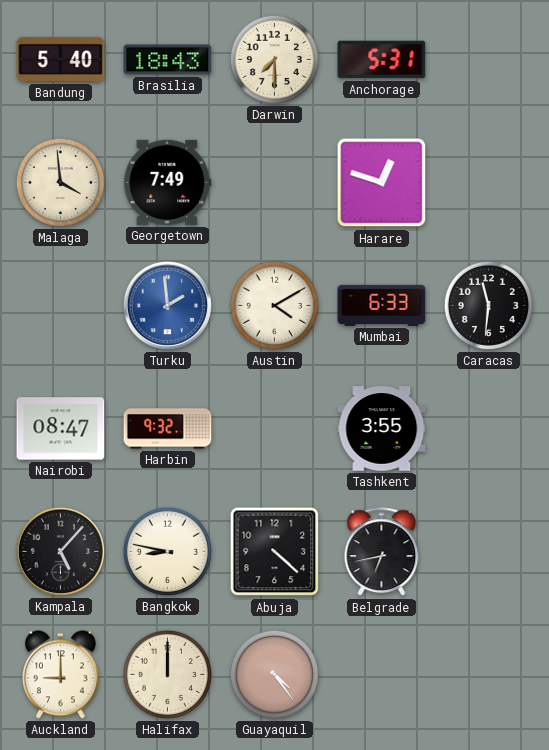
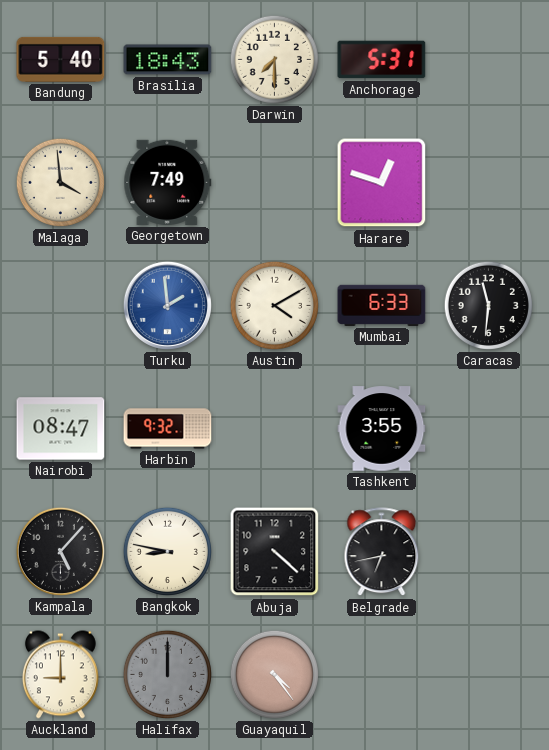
Halifax dial: cream -> grey
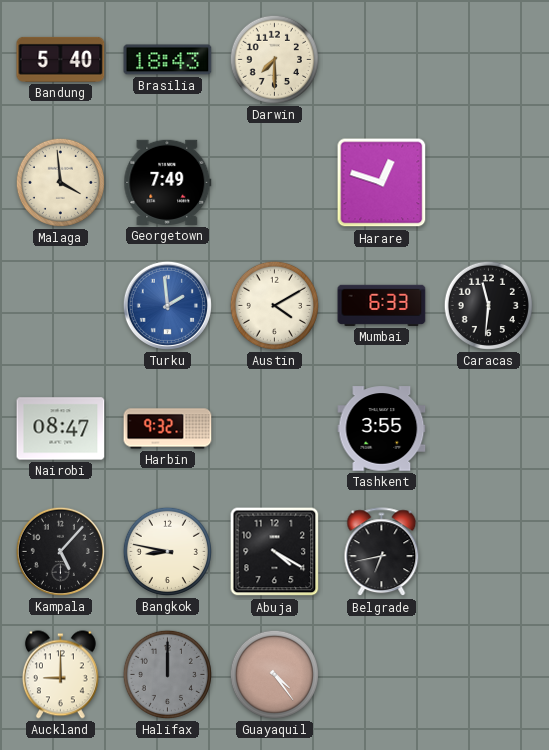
Anchorage: 5:31 -> none
Abuja: 4:22 -> 4:20
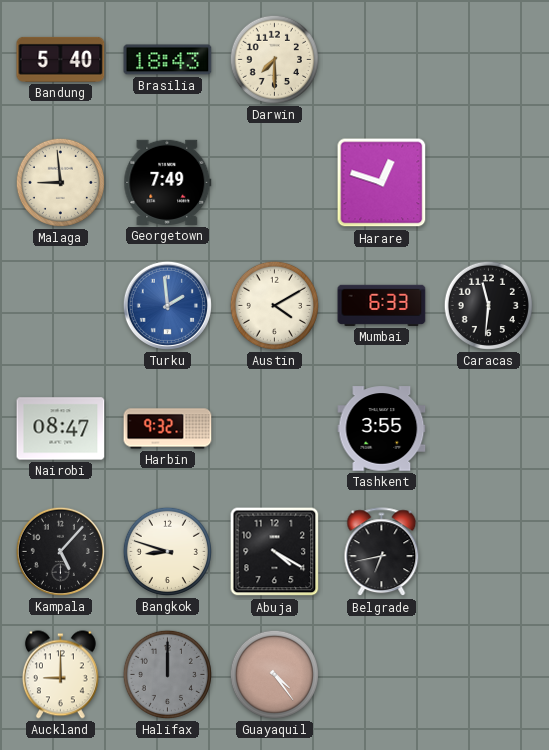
Malaga: 3:59 -> 8:59
Bangkok: 8:47 -> 8:48
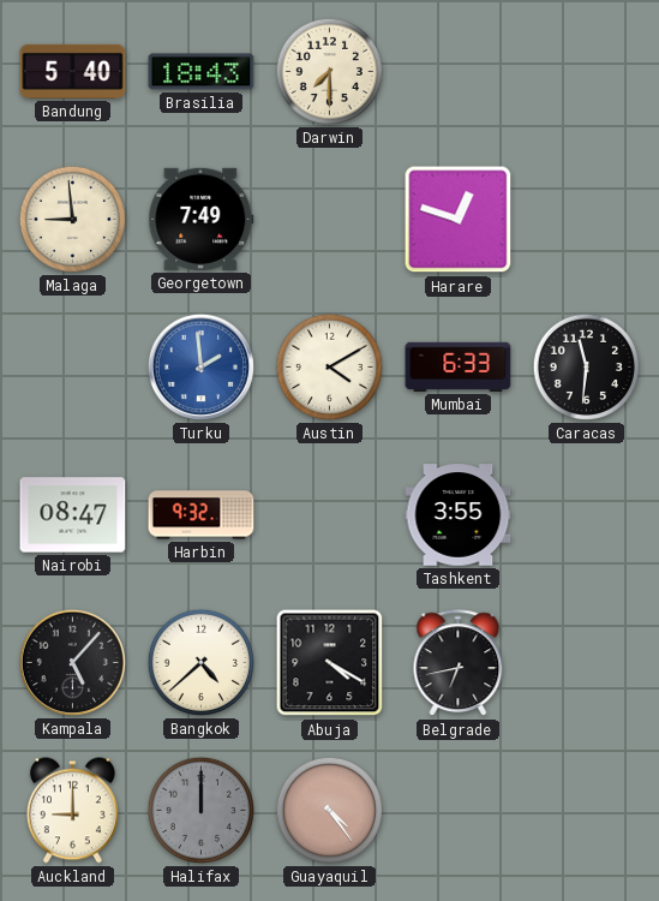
Bangkok: 8:48 -> 4:38
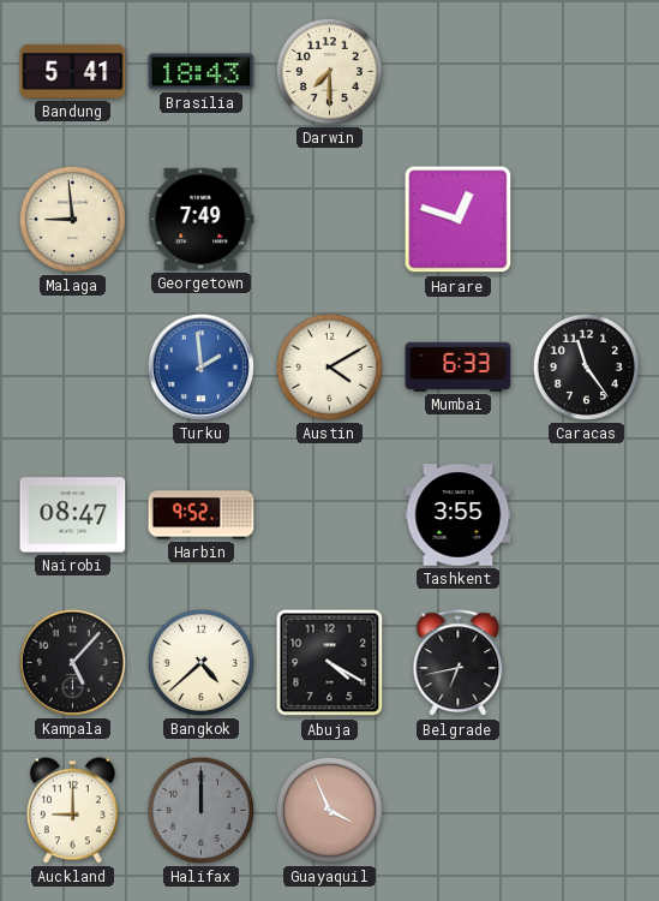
Bandung: 5:40 -> 5:41
Caracas: 11:31 -> 11:24
Harbin: 9:32 -> 9:52
Guayaquil: 4:24 -> 3:56
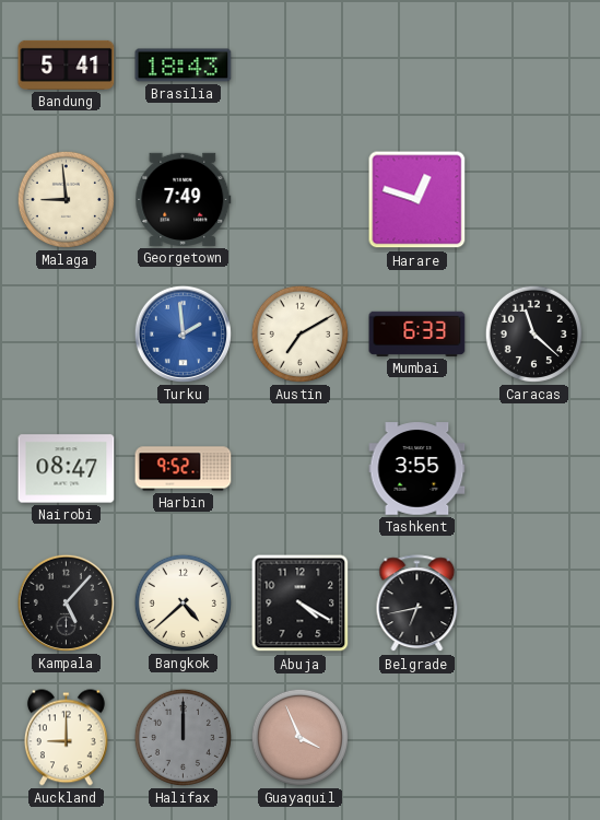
Darwin: 7:30 -> none
Austin: 4:10 -> 7:10
Caracas: 11:24 -> 11:22
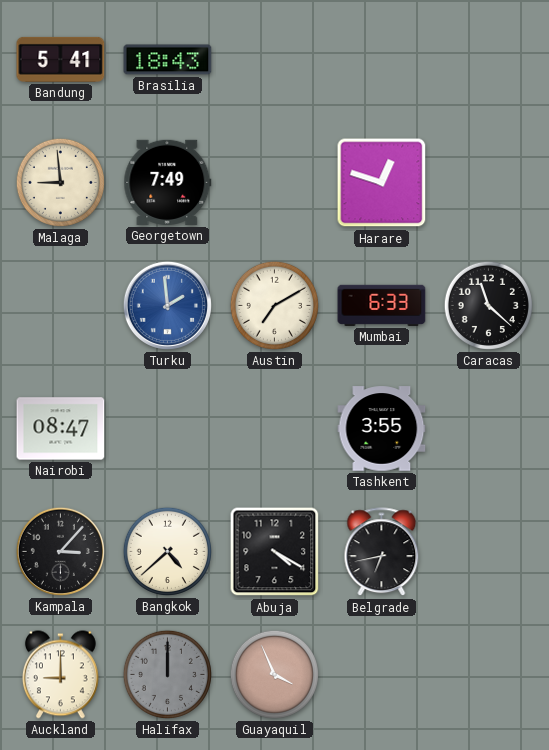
Harbin: 9:52 -> none
Kampala: 5:07 -> 3:07
